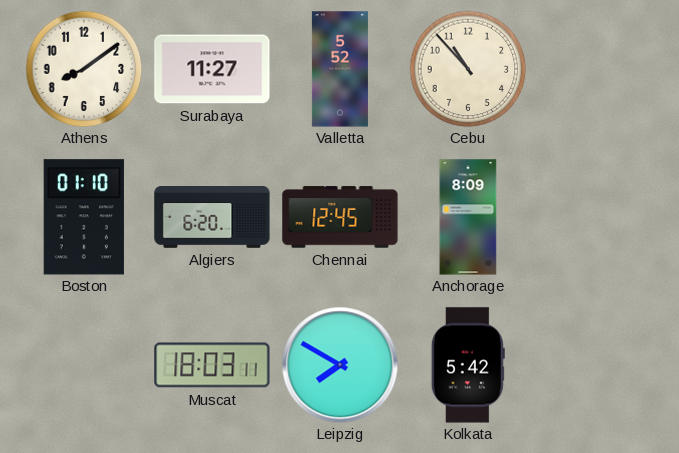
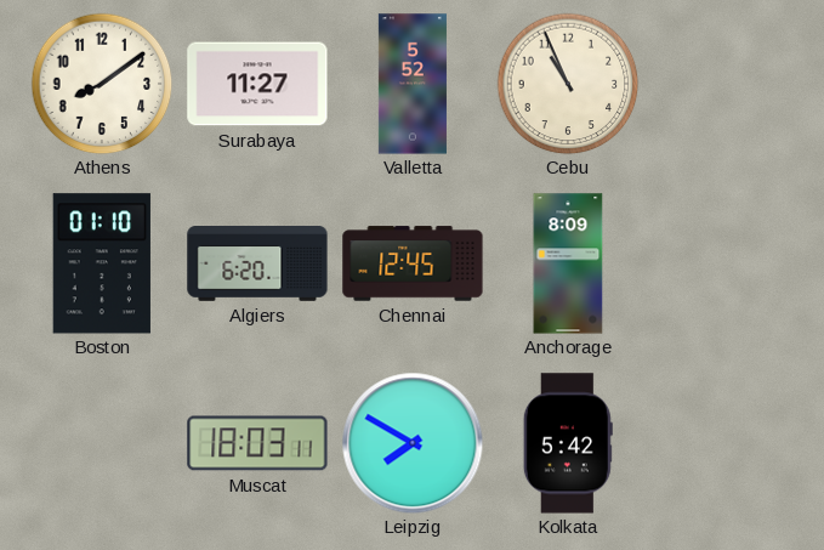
Cebu: 10:53 -> 10:56
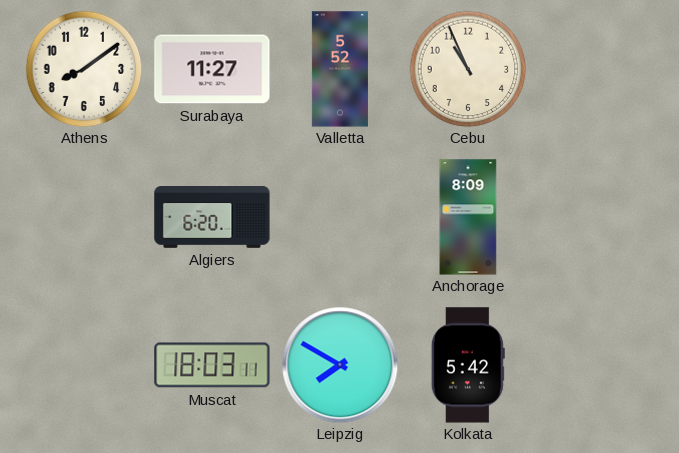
Boston: 01:10 -> none
Chennai: 12:45 -> none
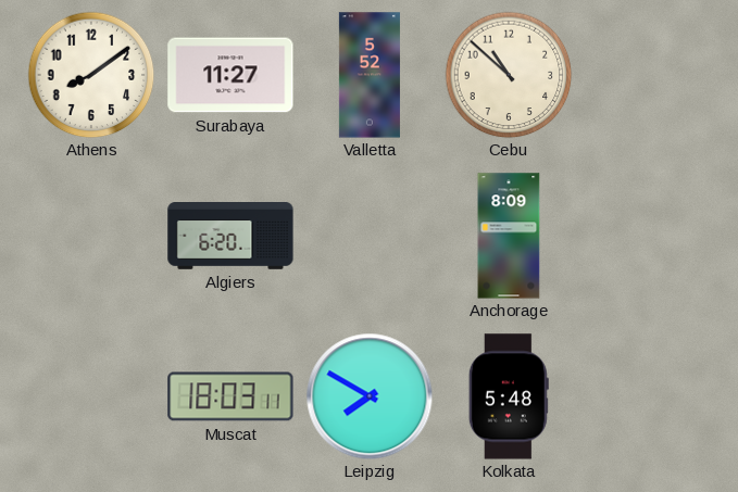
Cebu: 10:56 -> 10:52
Kolkata: 5:42 -> 5:48
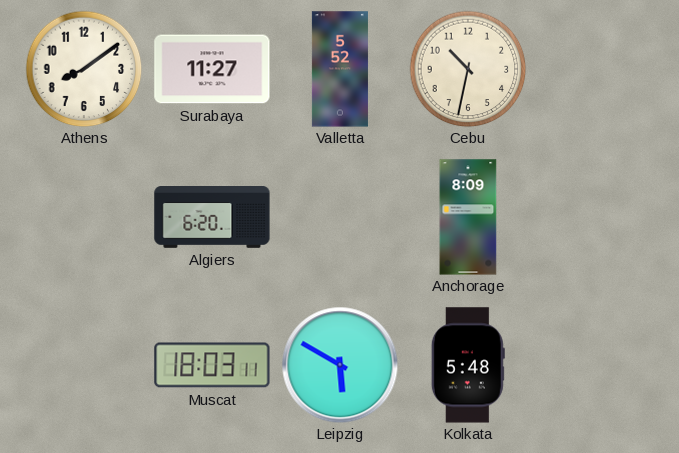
Cebu: 10:52 -> 10:32
Leipzig: 7:50 -> 5:50
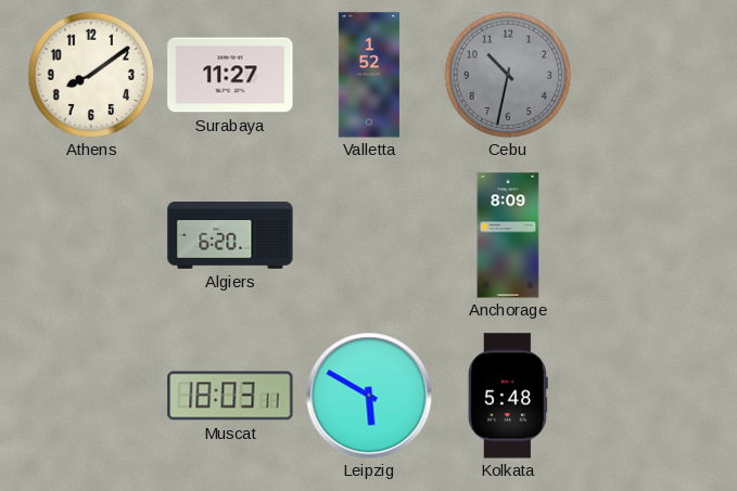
Valletta: 5:52 -> 1:52
Cebu dial: cream -> grey
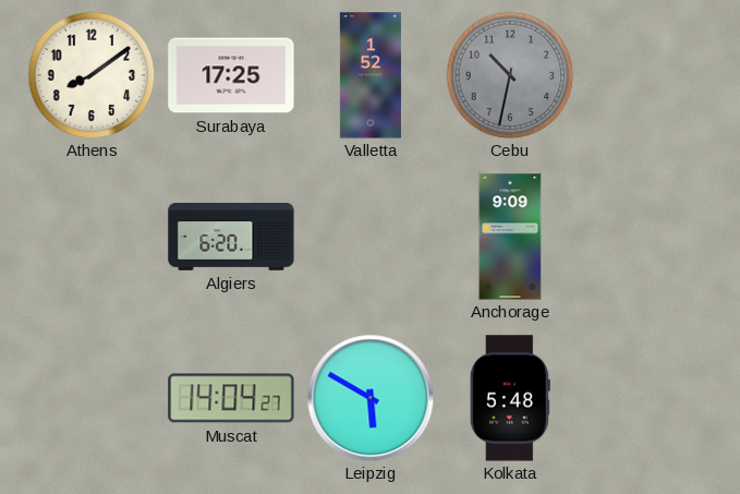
Surabaya: 11:27 -> 17:25
Anchorage: 8:09 -> 9:09
Muscat: 18:03 -> 14:04
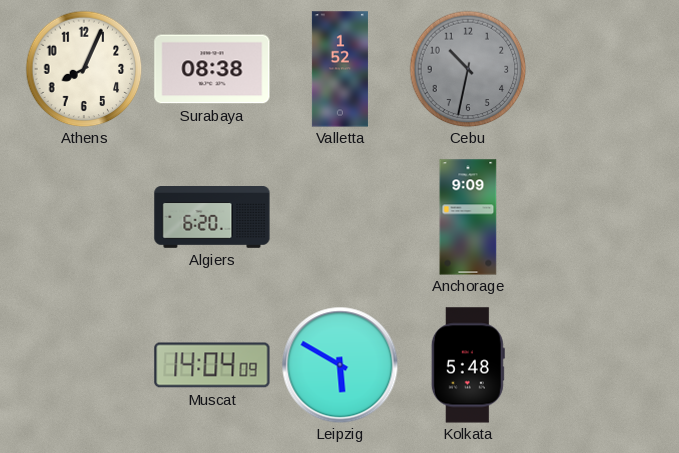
Athens: 8:09 -> 8:04
Surabaya: 17:25 -> 08:38
Muscat: 14:04:27 -> 14:04:09
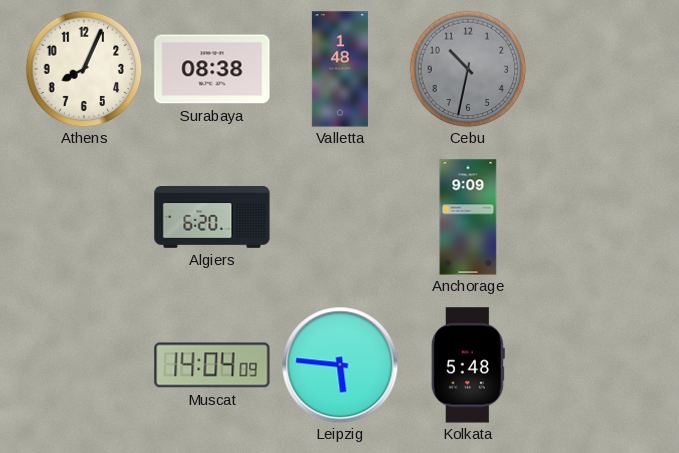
Valletta: 1:52 -> 1:48
Leipzig: 5:50 -> 5:46
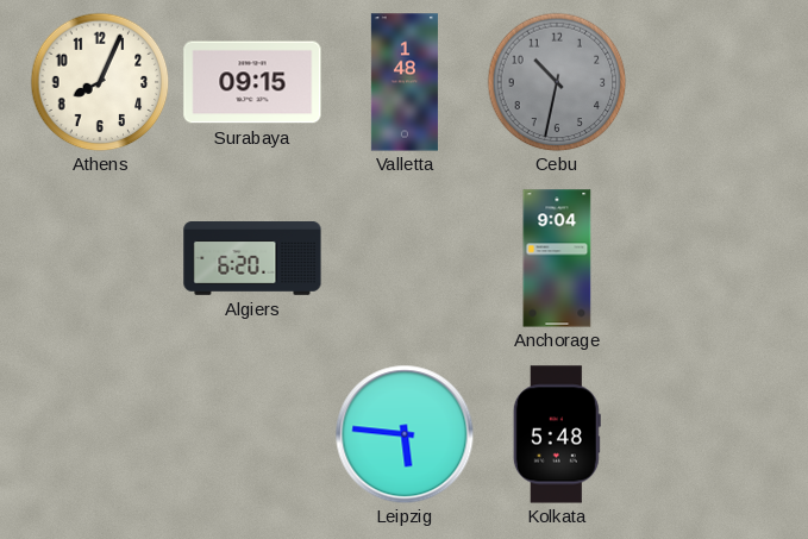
Surabaya: 08:38 -> 09:15
Anchorage: 9:09 -> 9:04
Muscat: 14:04 -> none
